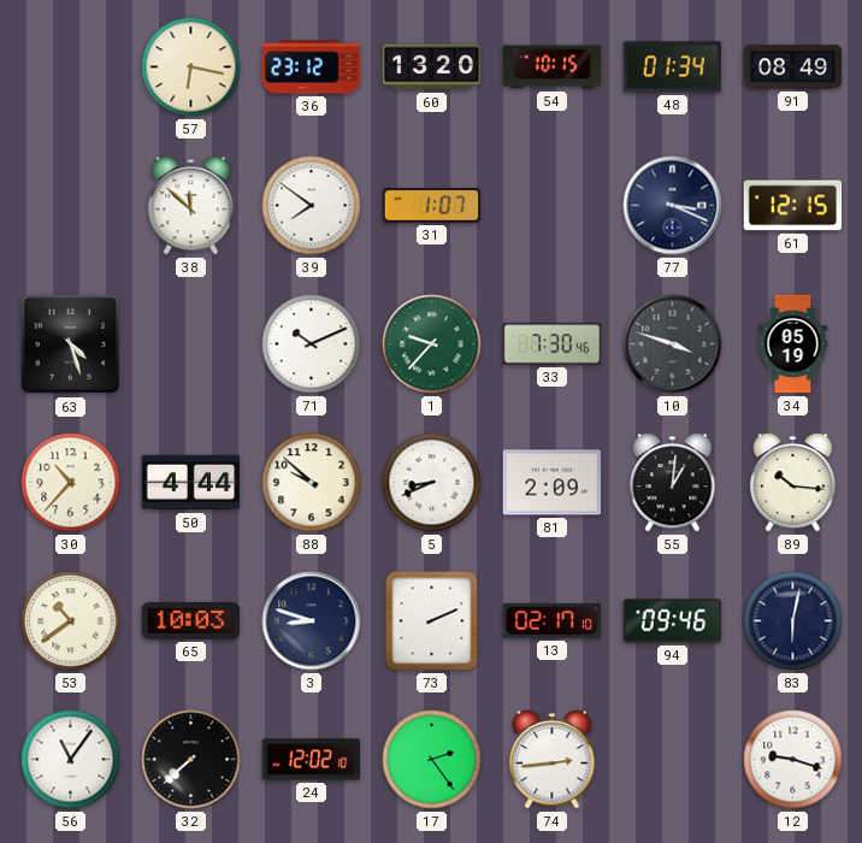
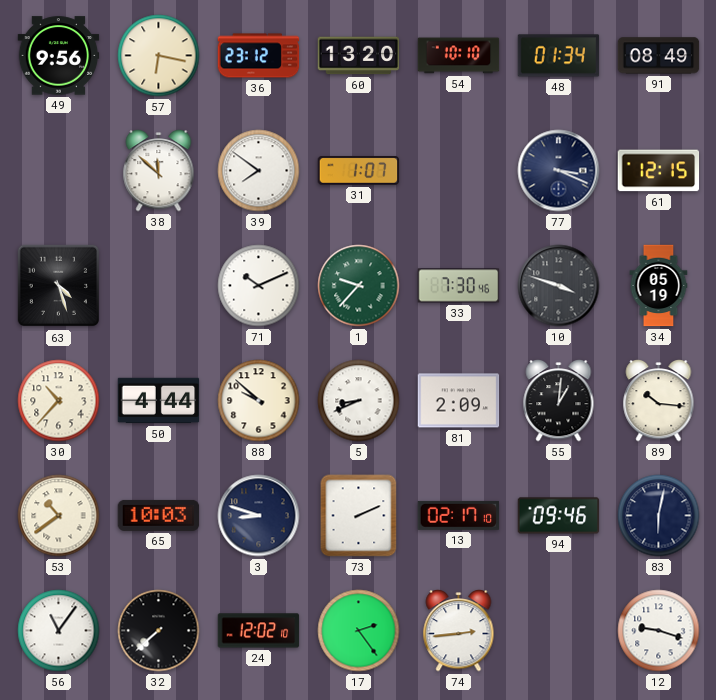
49: none -> 9:56
54: 10:15 -> 10:10
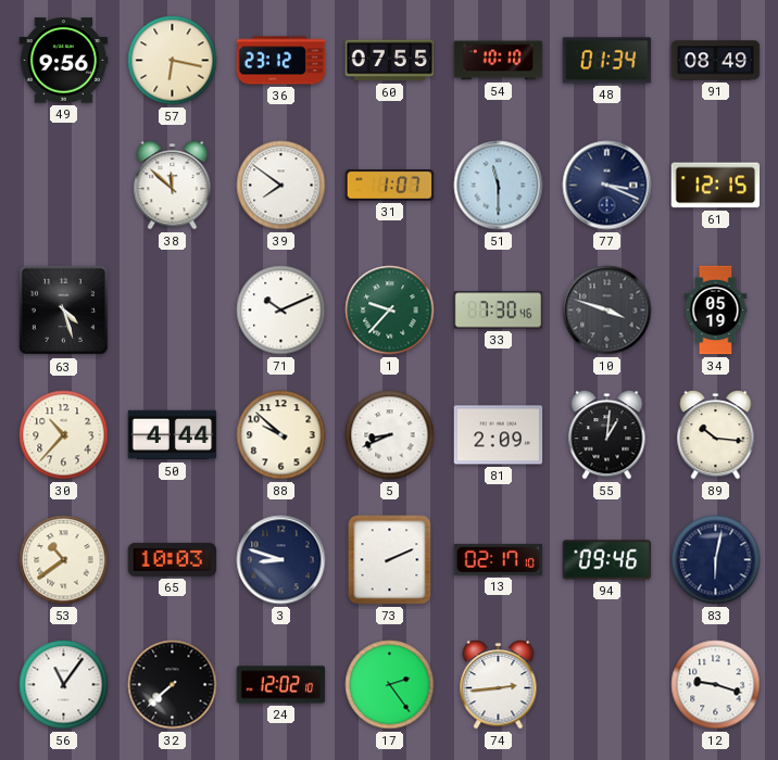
60: 13:20 -> 07:55
51: none -> 11:30
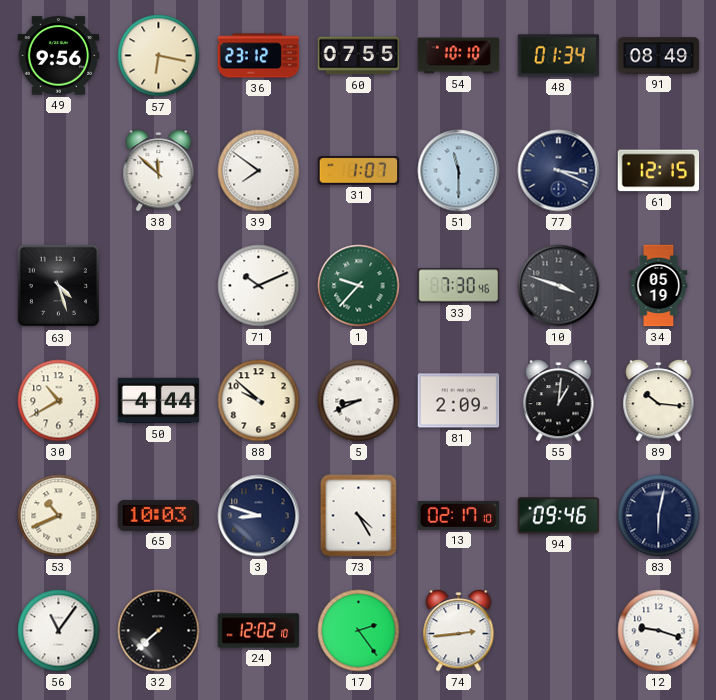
30: 10:37 -> 10:40
53: 10:39 -> 10:41
73: 2:11 -> 4:25
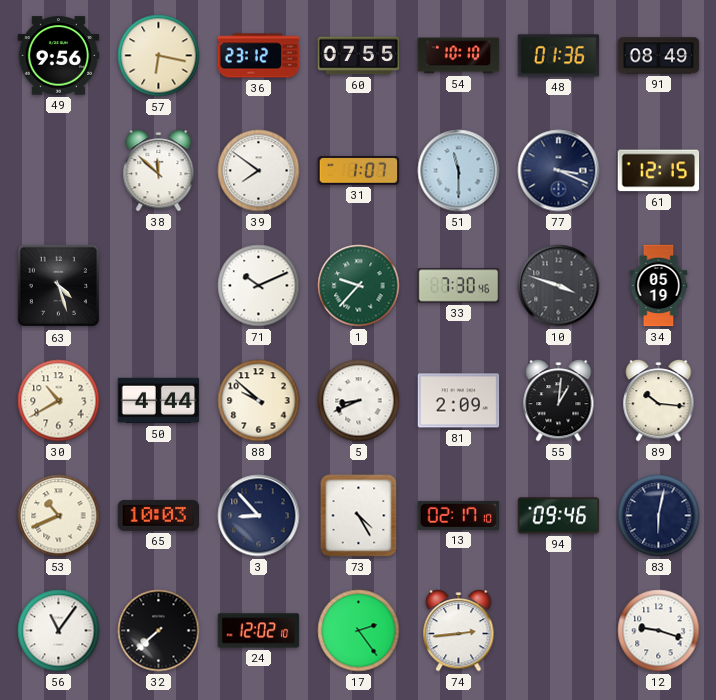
48: 01:34 -> 01:36
3: 8:48 -> 8:53
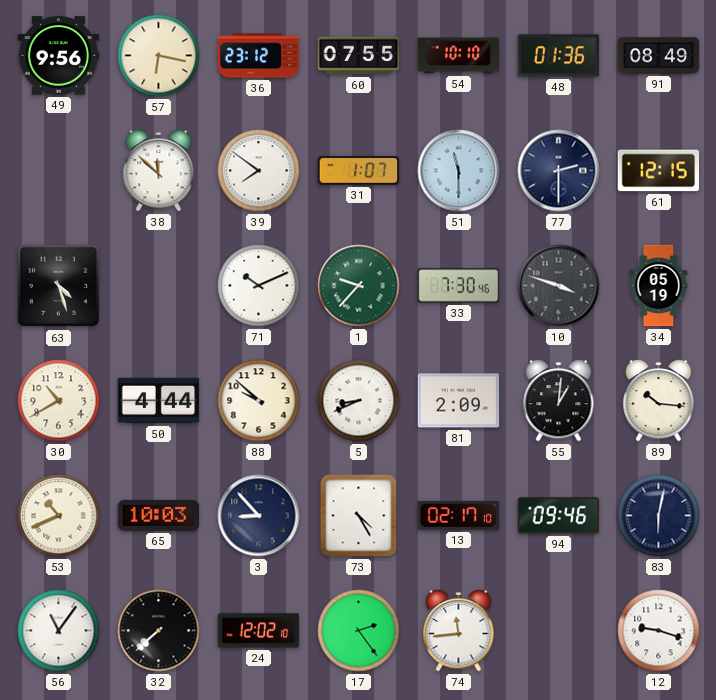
77: 3:19 -> 2:30
74: 2:44 -> 11:44
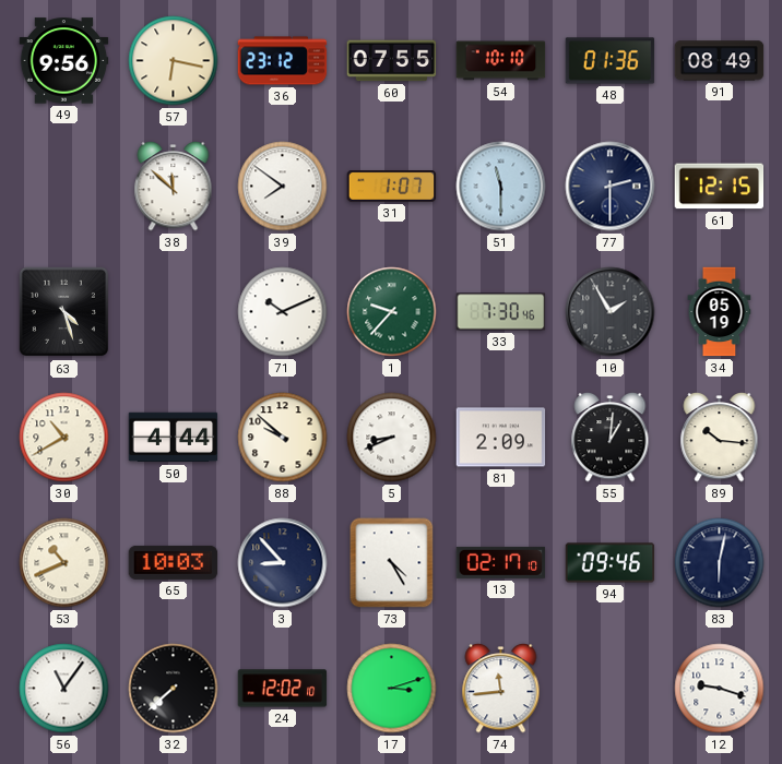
10: 3:48 -> 1:55
17: 2:24 -> 3:12
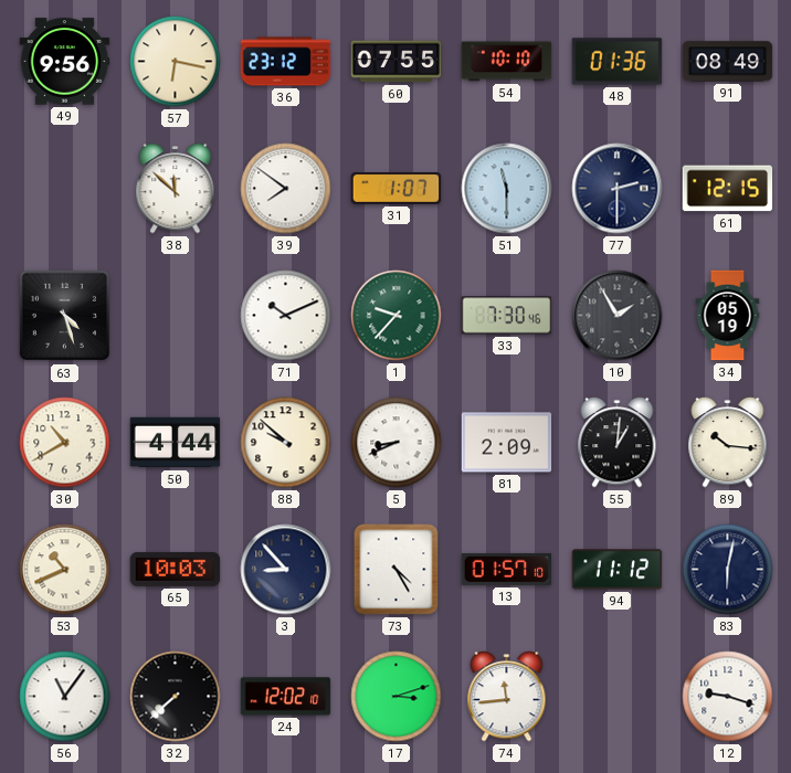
13: 02:17 -> 01:57
94: 09:46 -> 11:12
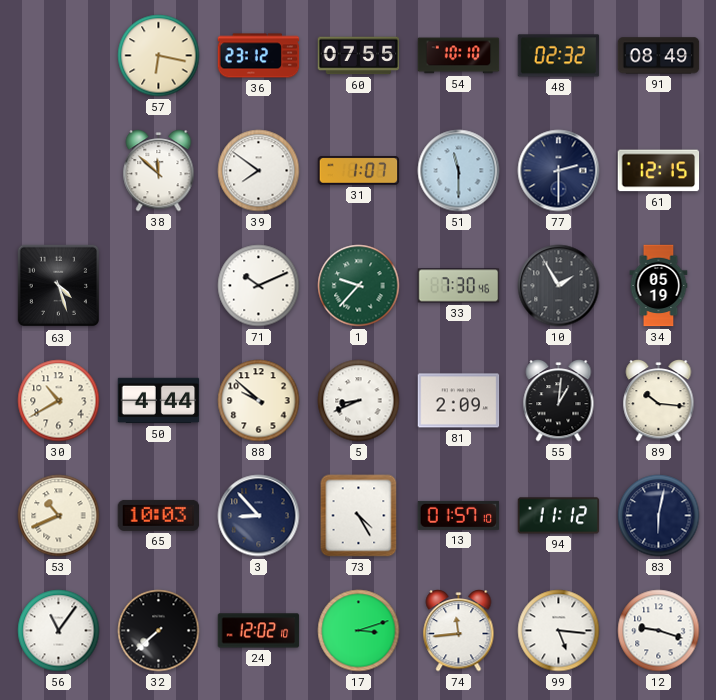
49: 9:56 -> none
48: 01:36 -> 02:32
99: none -> 5:16
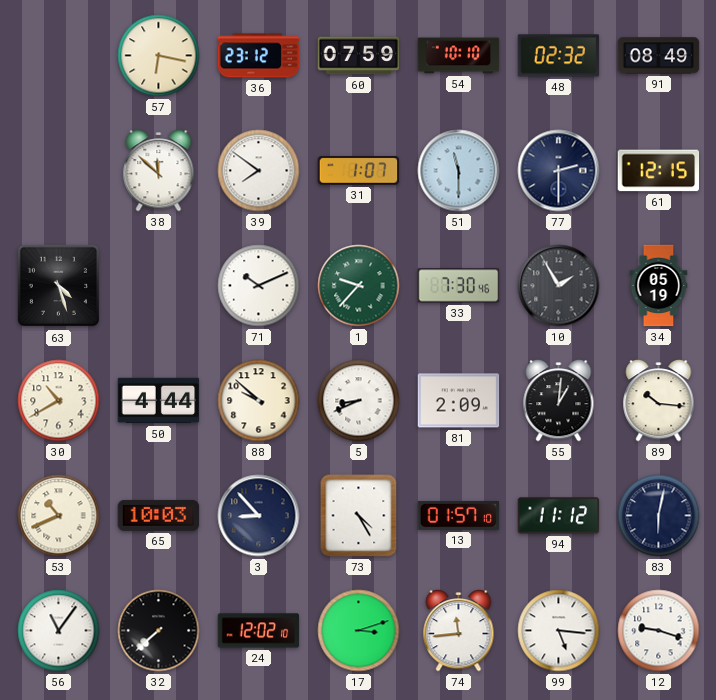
60: 07:55 -> 07:59
